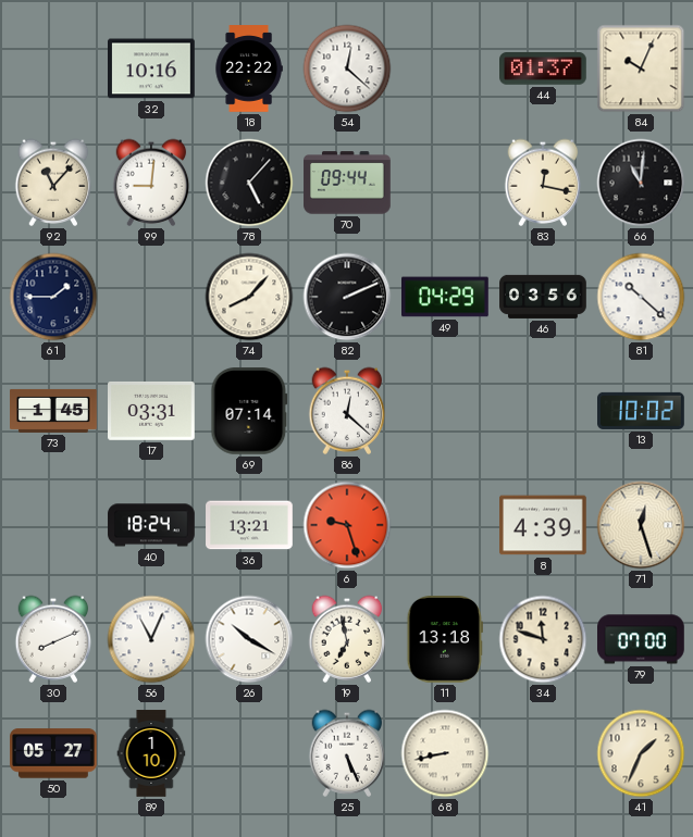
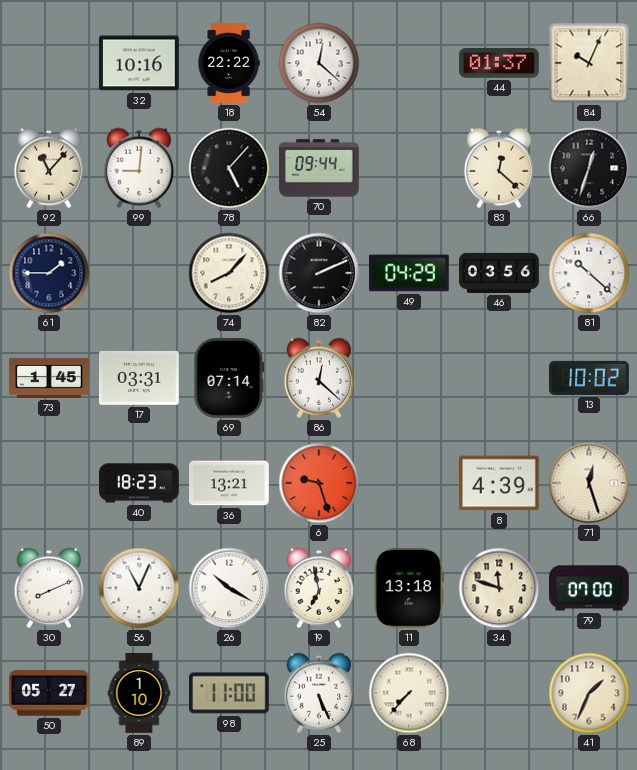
83: 12:17 -> 12:22
66: 11:01 -> 12:33
40: 18:24 -> 18:23
98: none -> 11:00
68: 8:43 -> 7:37
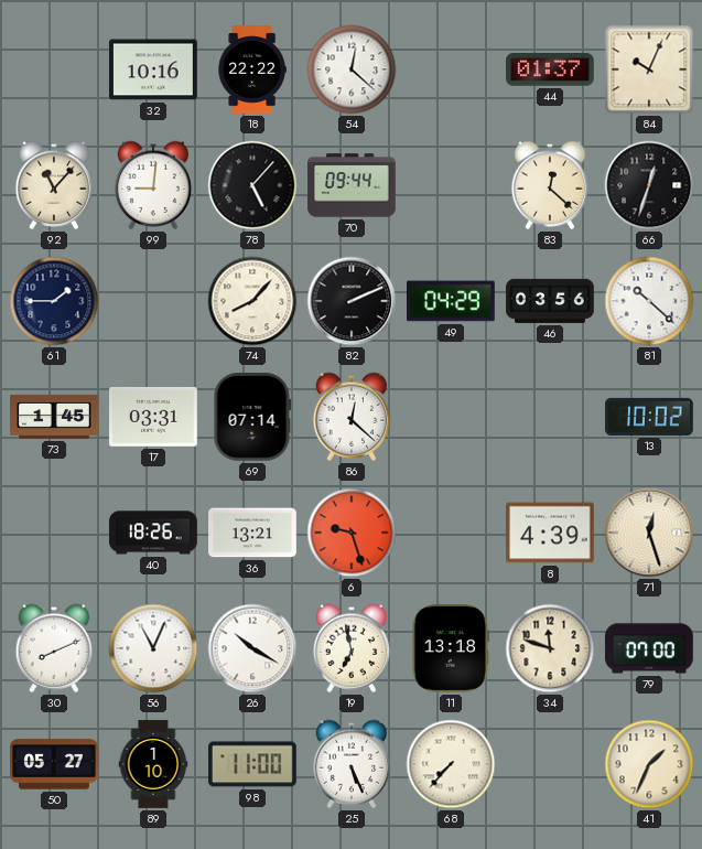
40: 18:23 -> 18:26
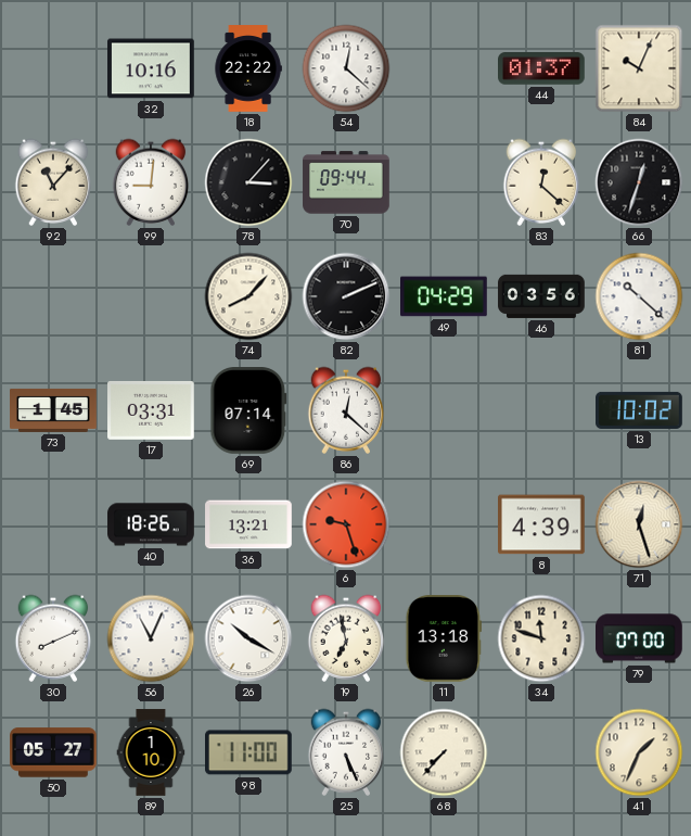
78: 5:07 -> 3:07
61: 1:45 -> none
